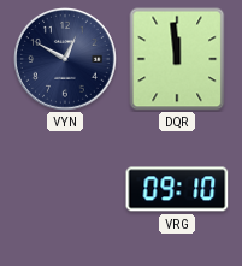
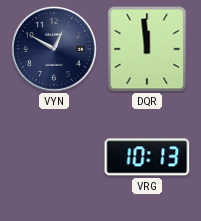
VRG: 09:10 -> 10:13
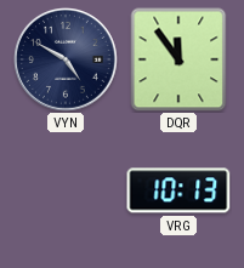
VYN: 12:50 -> 4:50
DQR: 11:59 -> 11:54
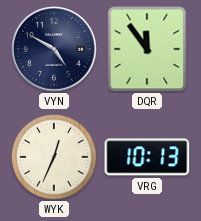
WYK: none -> 12:34
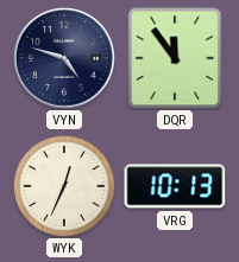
VYN: 4:50 -> 4:48
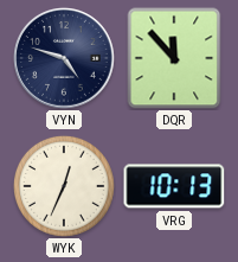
DQR: 11:54 -> 11:53
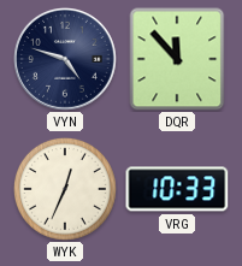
VRG: 10:13 -> 10:33
